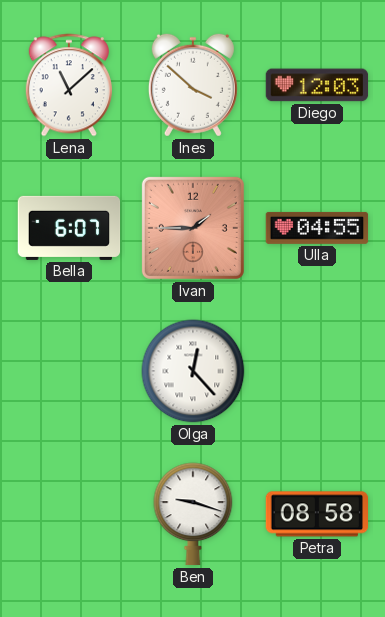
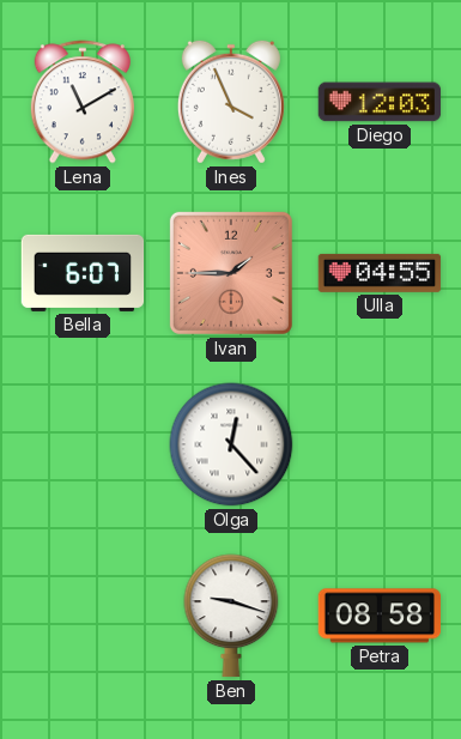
Lena: 11:08 -> 11:10
Ines: 3:52 -> 3:56
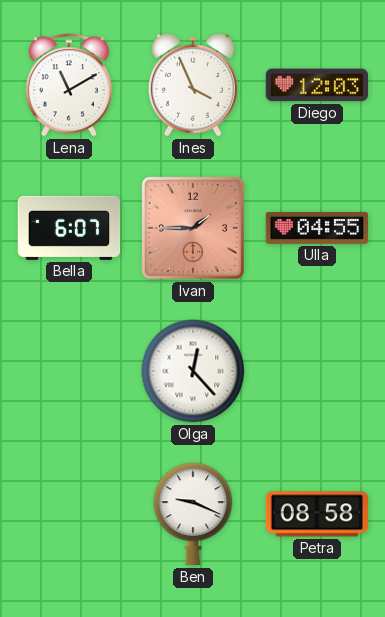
Ben: 9:18 -> 9:19
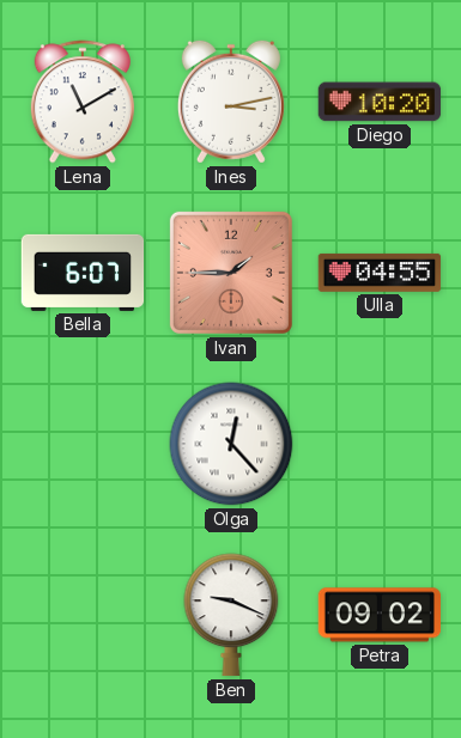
Ines: 3:56 -> 3:13
Diego: 12:03 -> 10:20
Petra: 08:58 -> 09:02
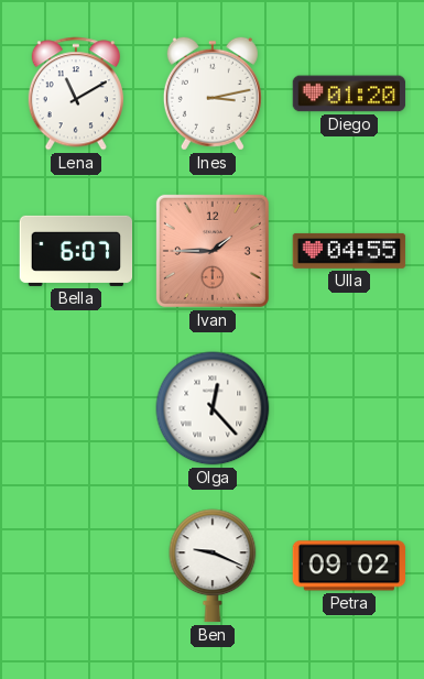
Diego: 10:20 -> 01:20
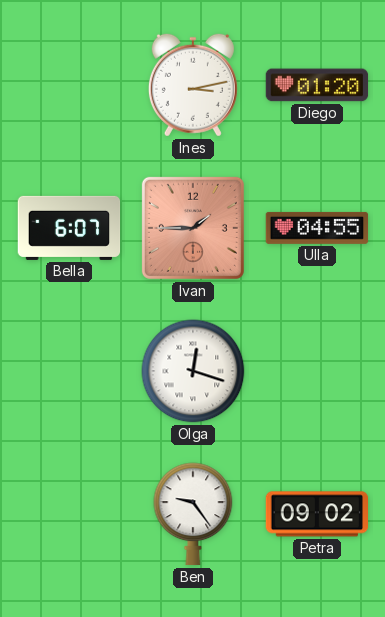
Lena: 11:10 -> none
Olga: 12:23 -> 12:18
Ben: 9:19 -> 9:24
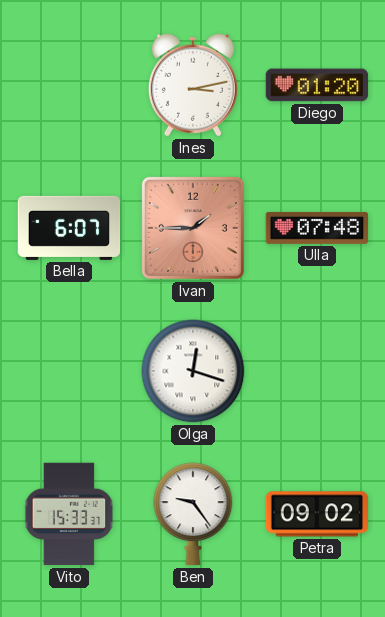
Ulla: 04:55 -> 07:48
Vito: none -> 15:33
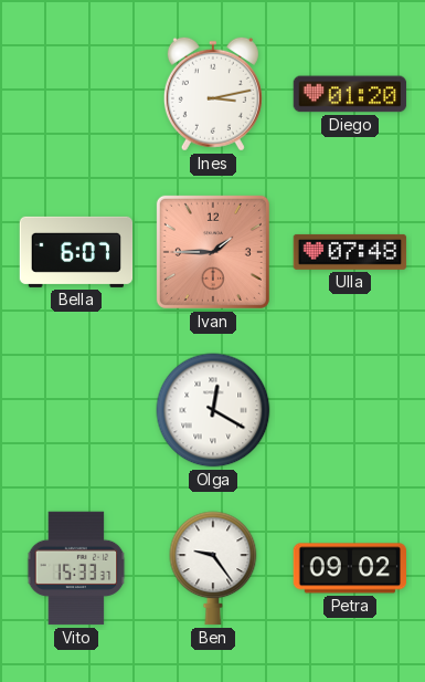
Olga: 12:18 -> 12:20
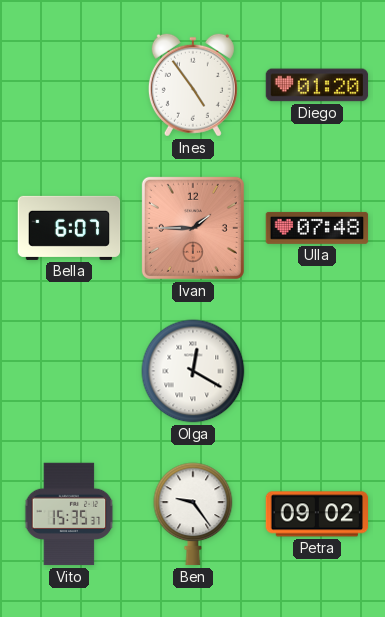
Ines: 3:13 -> 4:54
Vito: 15:33 -> 15:35
